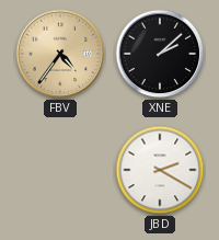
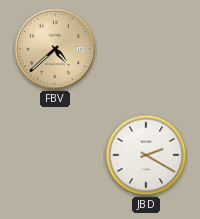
FBV: 4:36 -> 4:38
XNE: 2:08 -> none
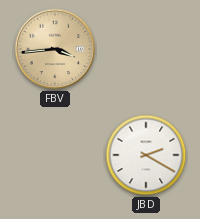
FBV: 4:38 -> 3:44
